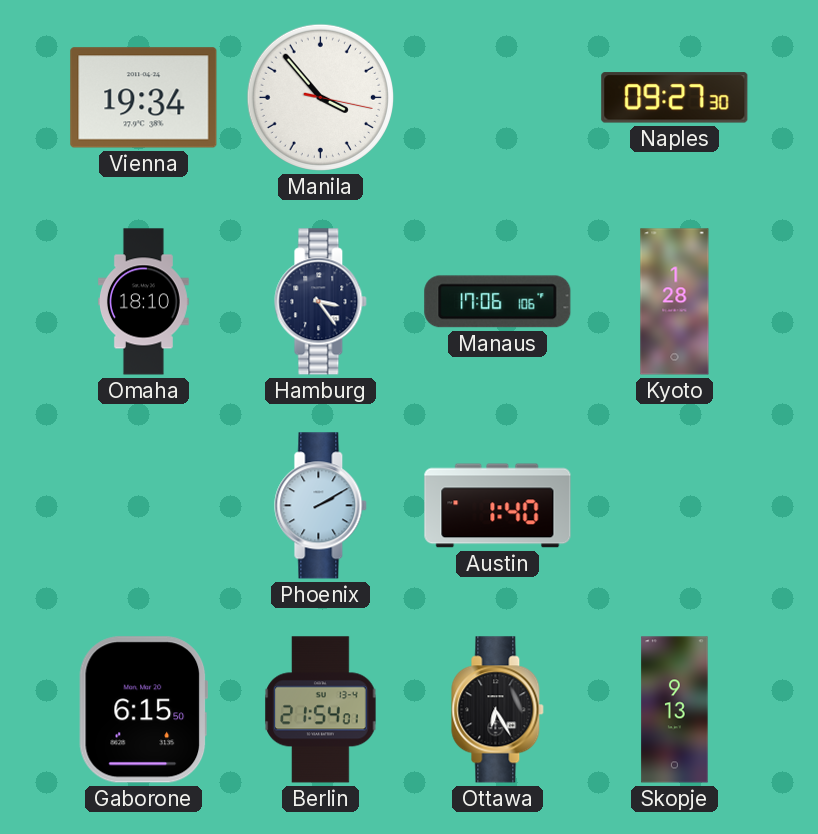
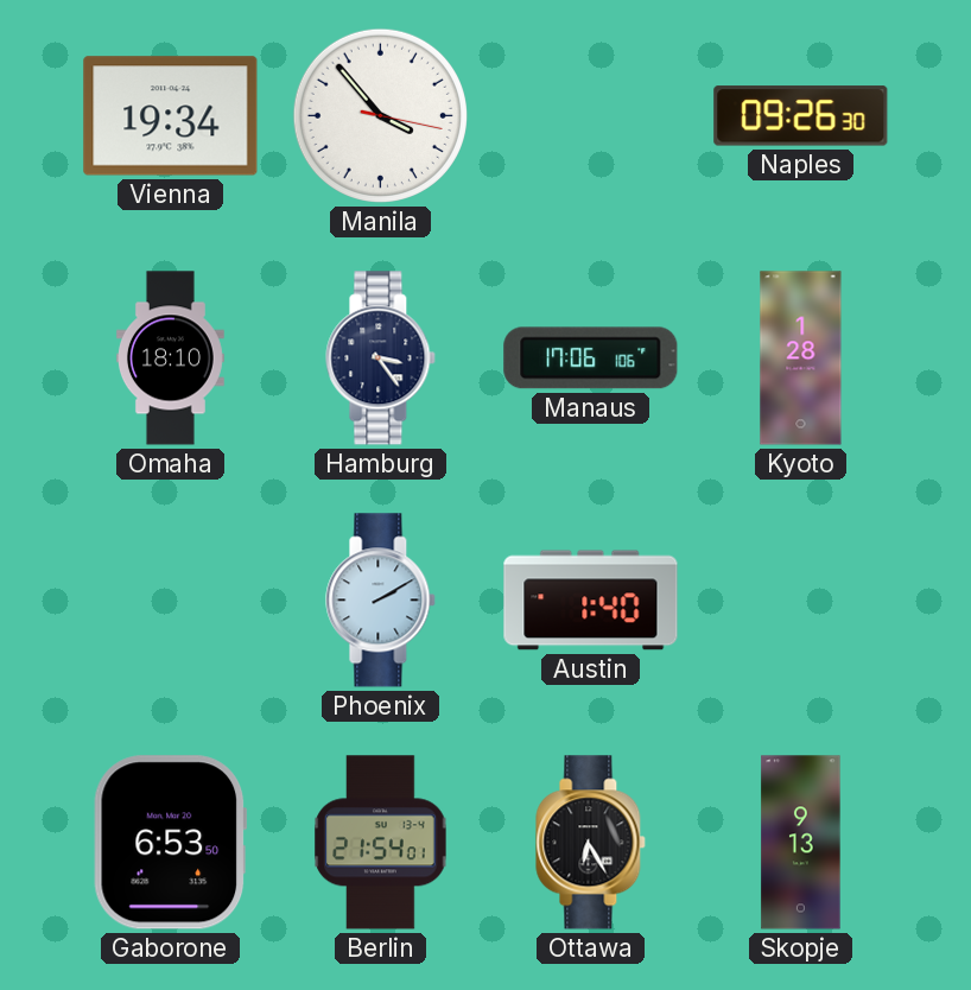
Naples: 09:27 -> 09:26
Gaborone: 6:15 -> 6:53
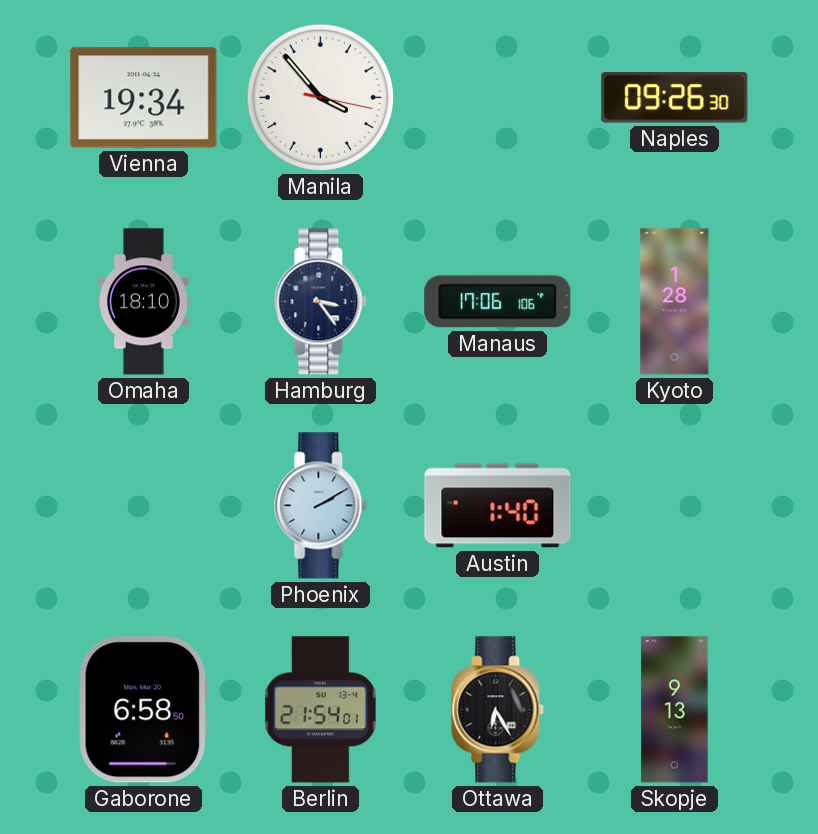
Gaborone: 6:53 -> 6:58
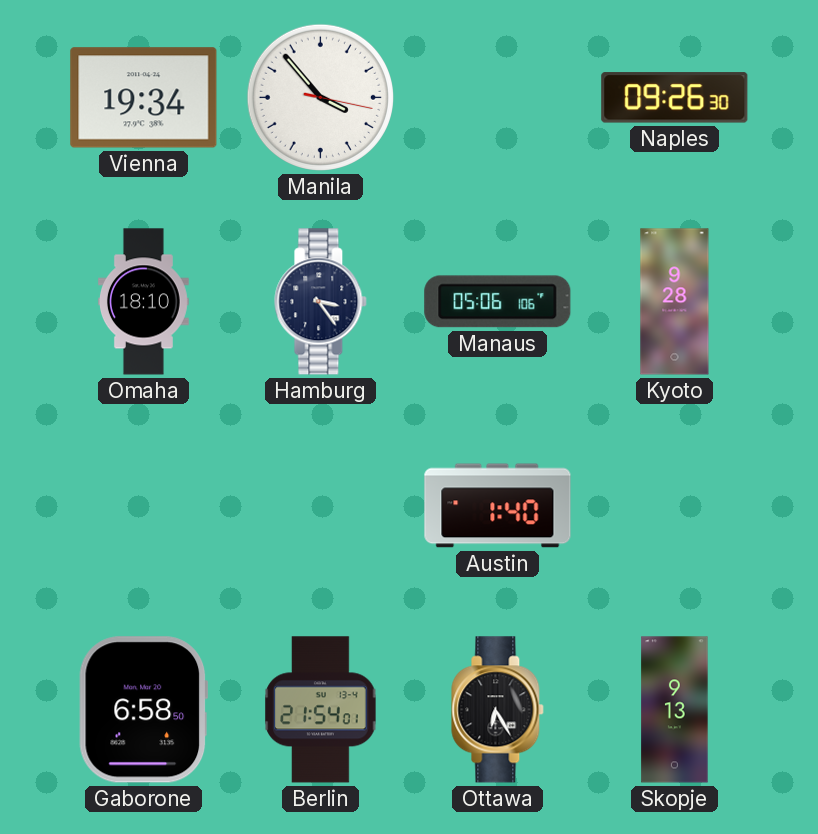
Manaus: 17:06 -> 05:06
Kyoto: 1:28 -> 9:28
Phoenix: 2:10 -> none
